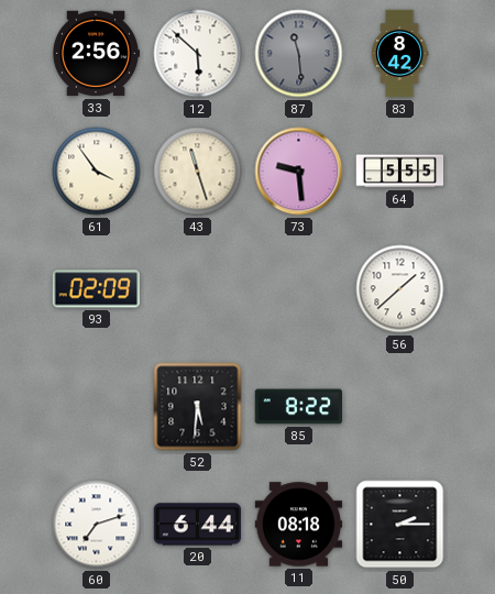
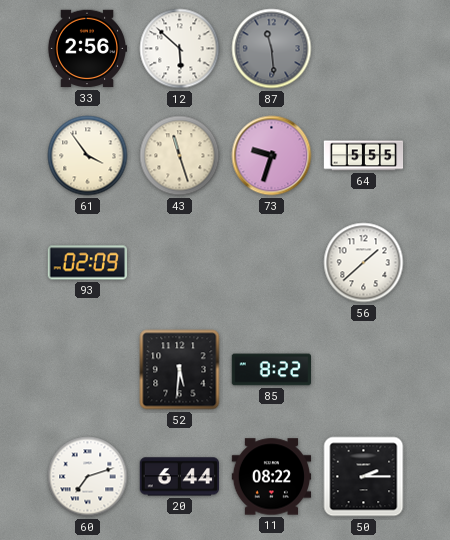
83: 8:42 -> none
73: 9:29 -> 9:33
11: 08:18 -> 08:22
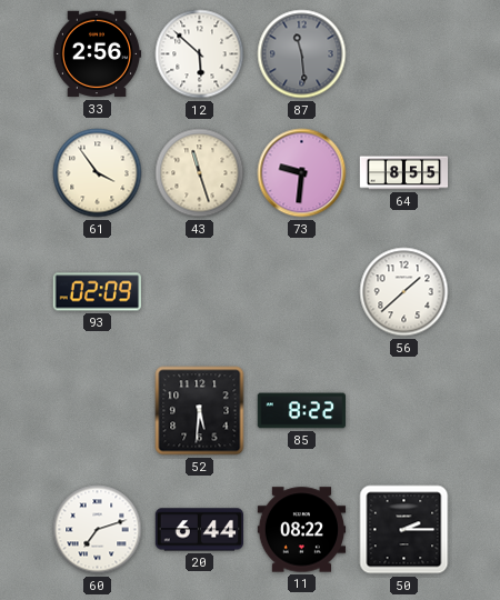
73: 9:33 -> 9:31
64: 5:55 -> 8:55
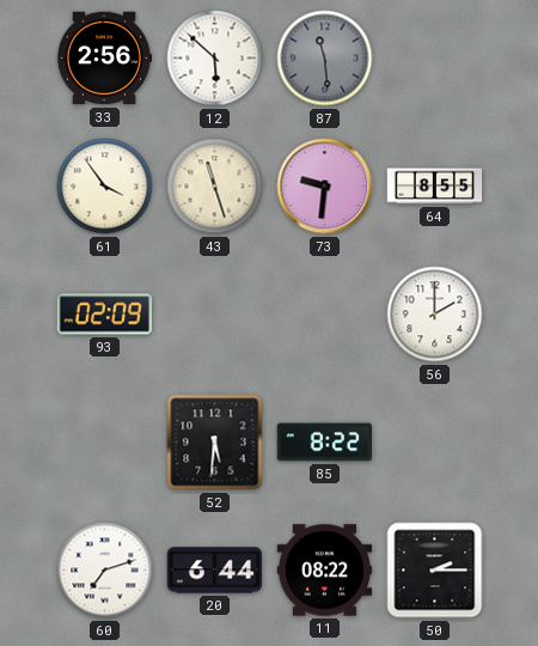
56: 1:38 -> 2:00
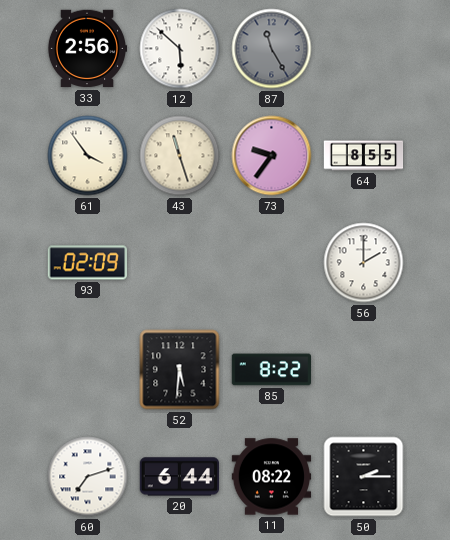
87: 11:29 -> 11:25
73: 9:31 -> 9:36
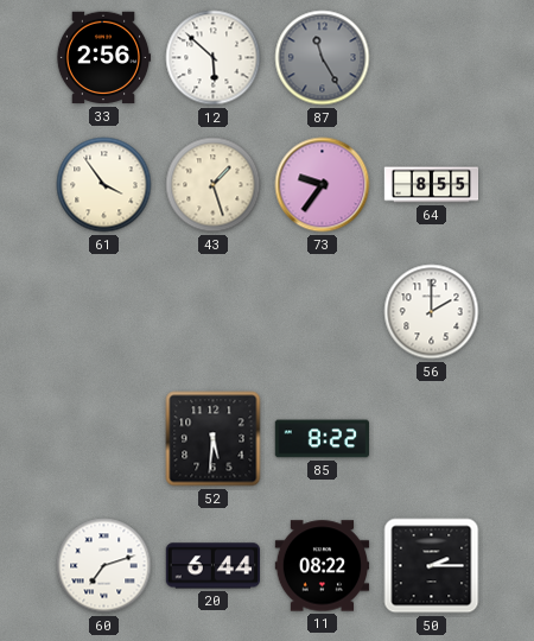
43: 11:27 -> 1:27
93: 02:09 -> none
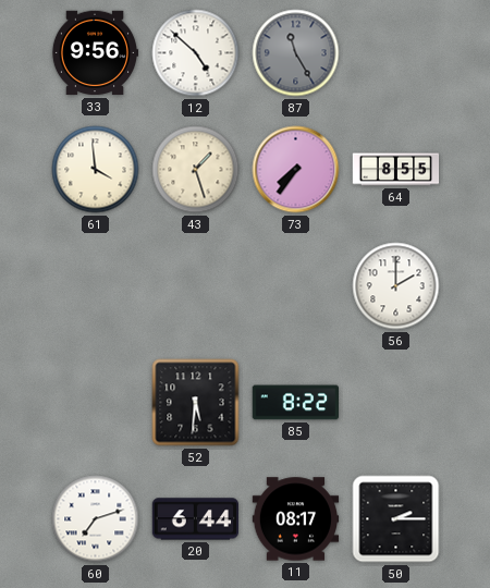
33: 2:56 -> 9:56
12: 5:52 -> 4:52
61: 3:54 -> 3:59
73: 9:36 -> 7:36
11: 08:22 -> 08:17
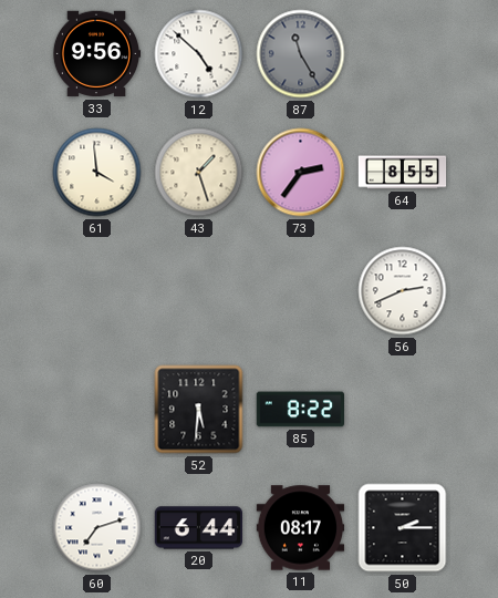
73: 7:36 -> 2:36
56: 2:00 -> 2:41
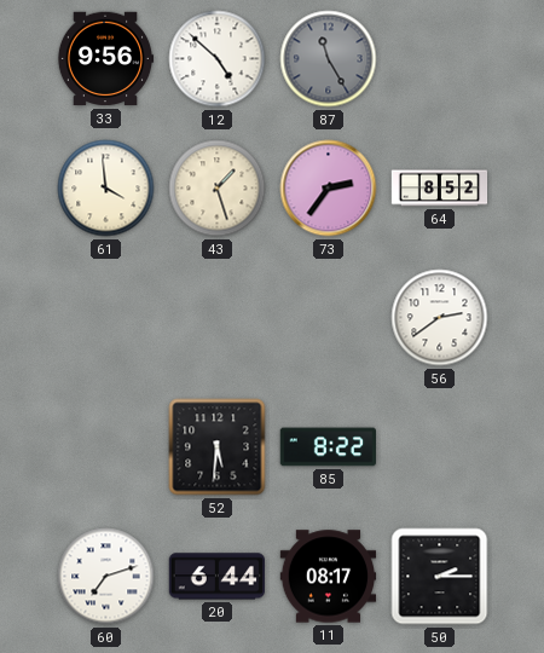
64: 8:55 -> 8:52
56: 2:41 -> 2:39
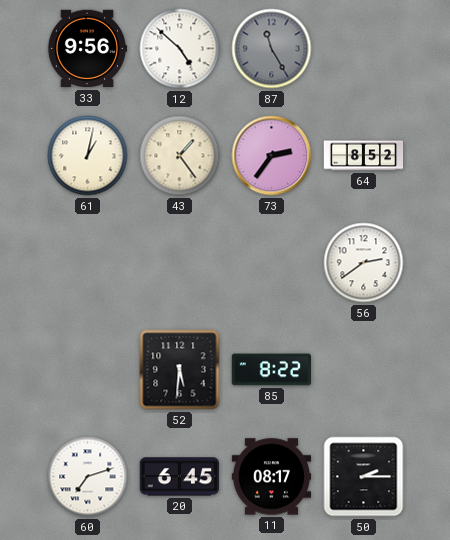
61: 3:59 -> 1:02
43: 1:27 -> 1:24
20: 6:44 -> 6:45
